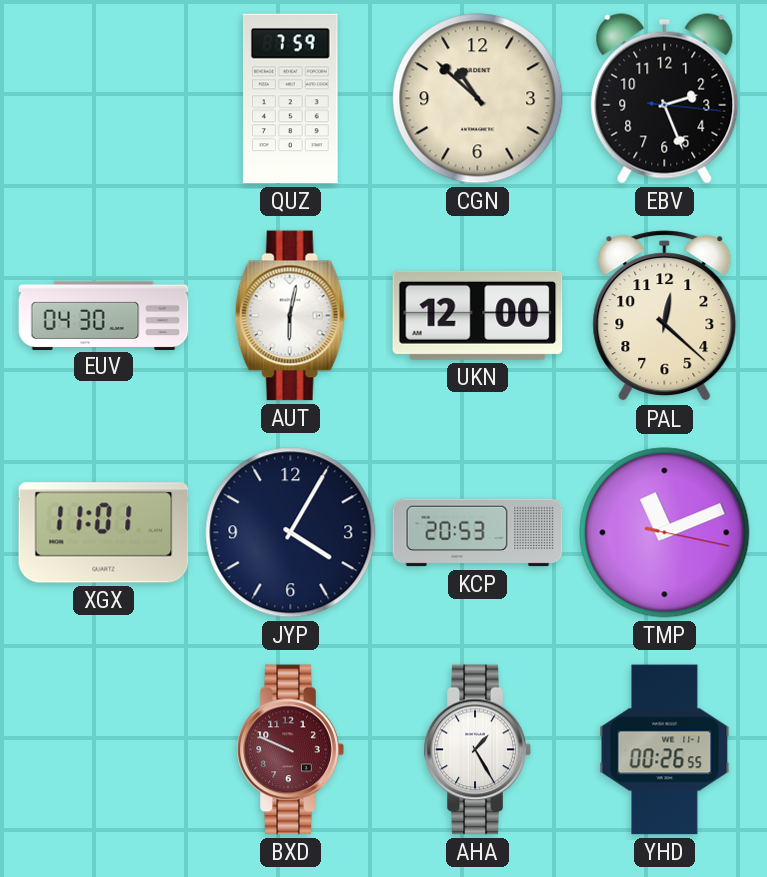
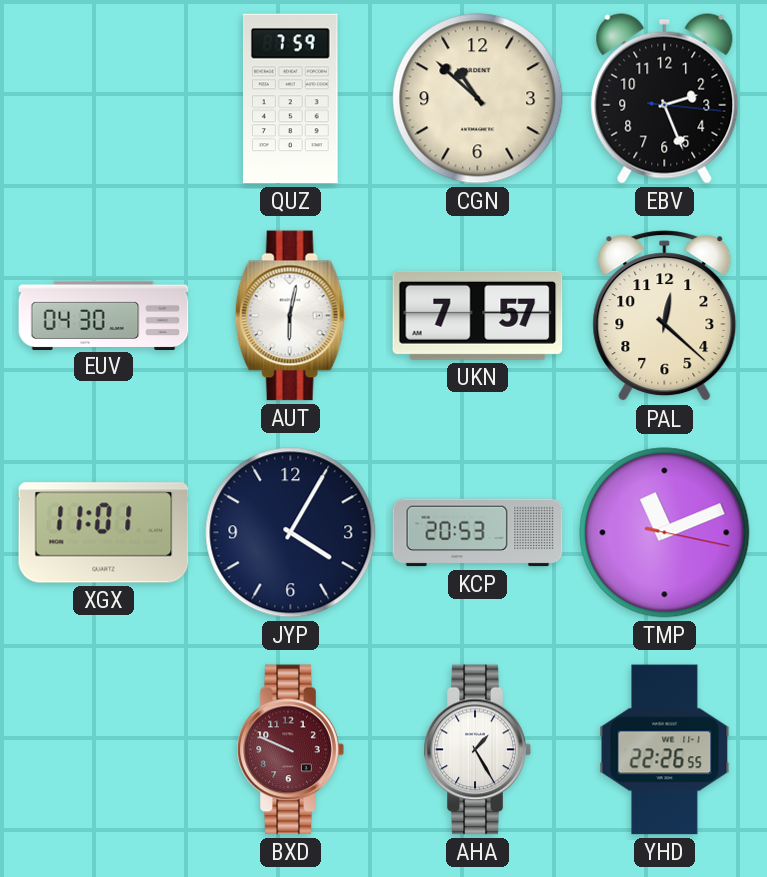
UKN: 12:00 -> 7:57
YHD: 00:26 -> 22:26
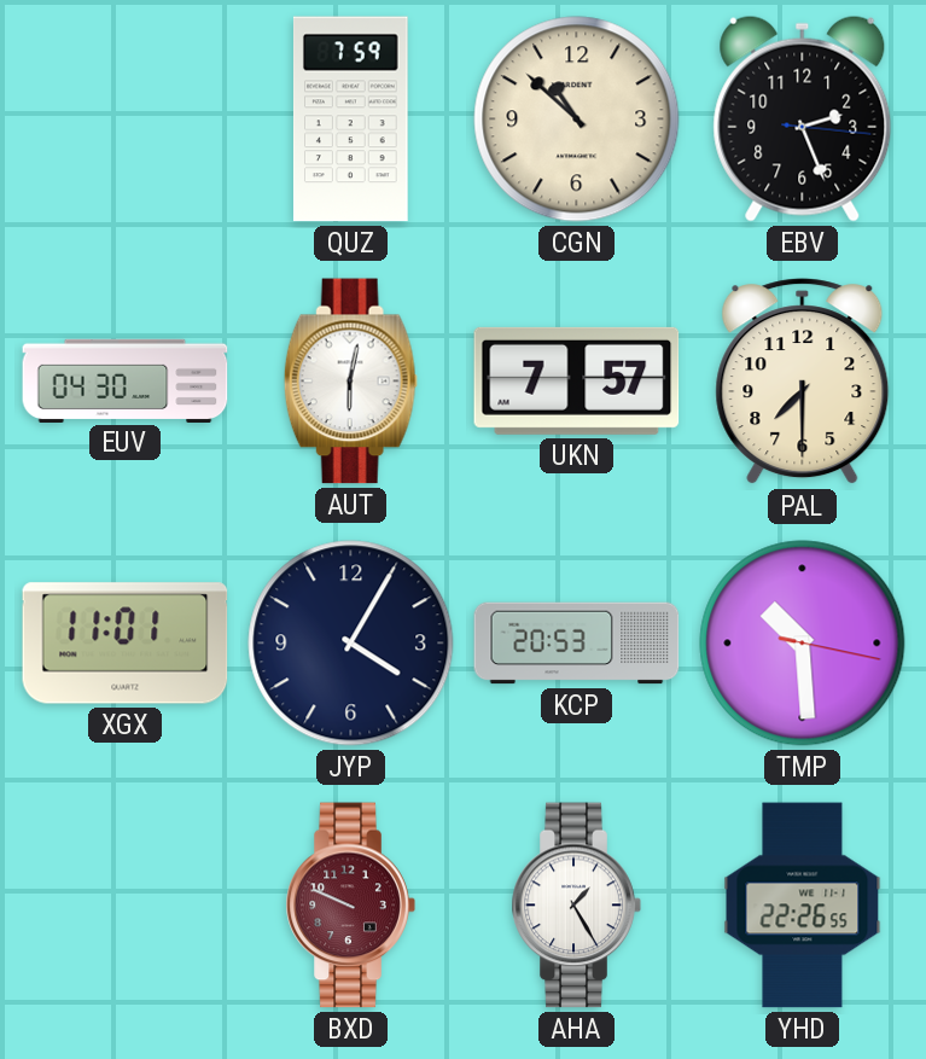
PAL: 12:22 -> 7:30
TMP: 11:11 -> 10:29
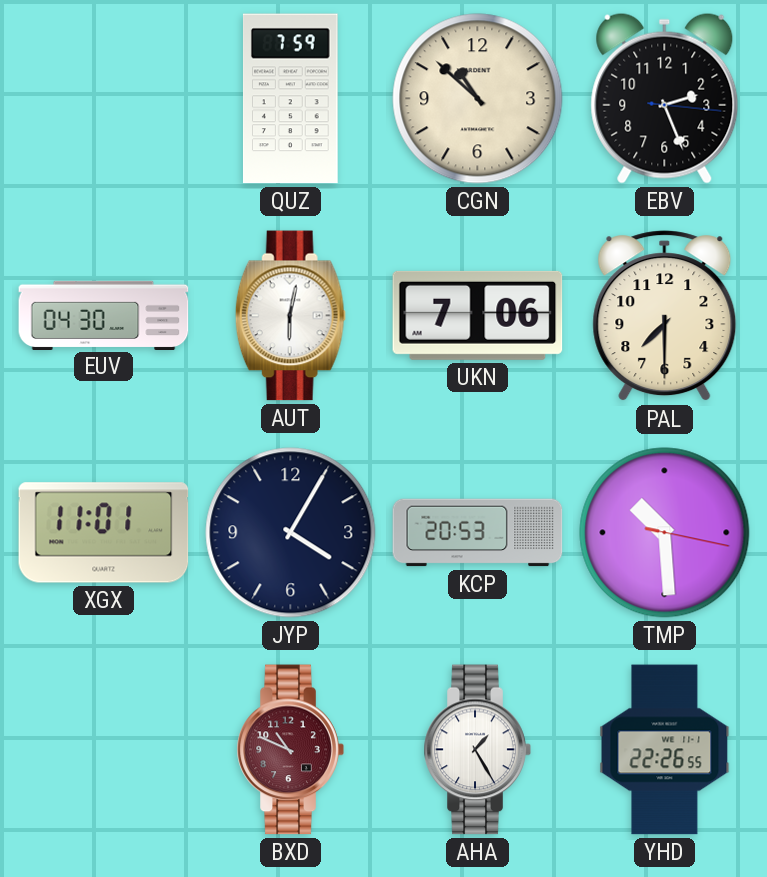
UKN: 7:57 -> 7:06
BXD: 9:49 -> 10:49
